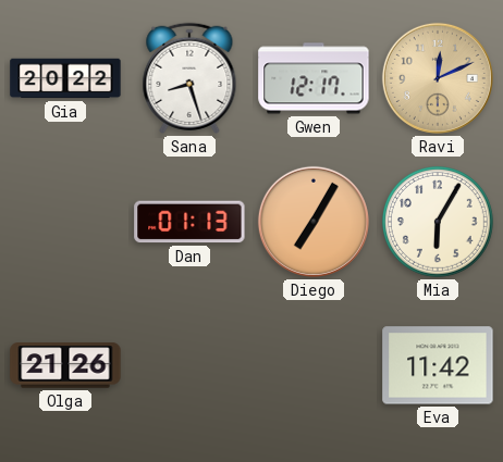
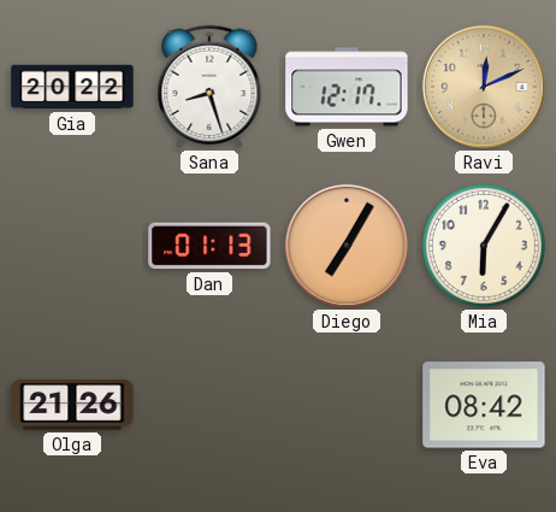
Eva: 11:42 -> 08:42
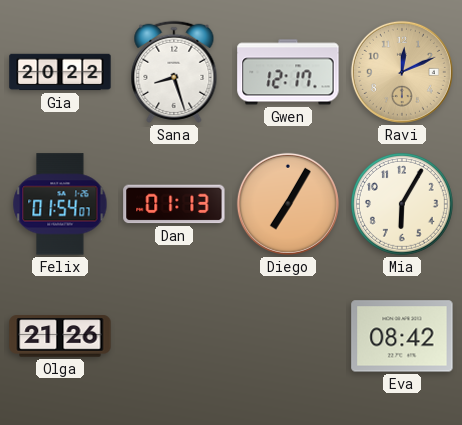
Felix: none -> 01:54
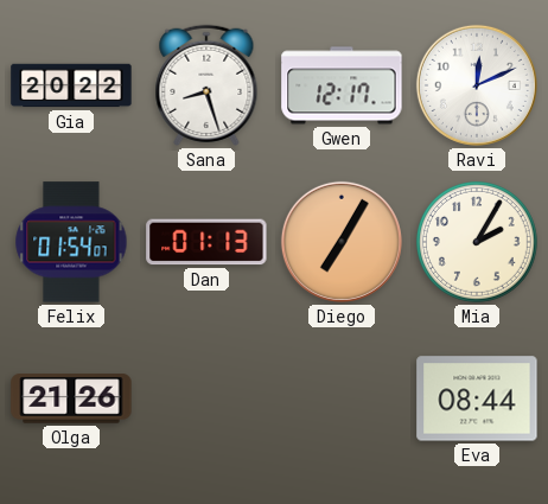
Ravi dial: champagne -> white
Mia: 6:05 -> 2:05
Eva: 08:42 -> 08:44
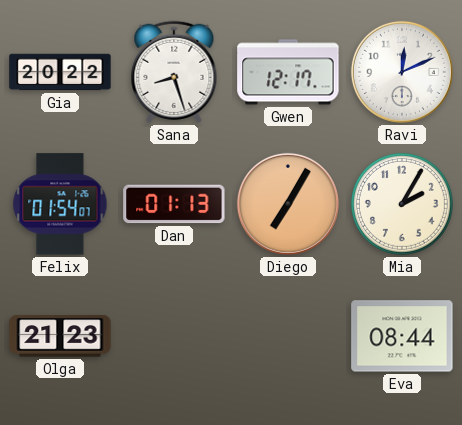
Olga: 21:26 -> 21:23
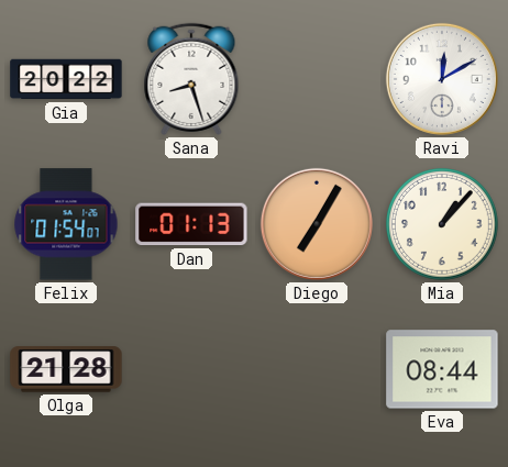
Gwen: 12:17 -> none
Ravi: 12:11 -> 12:10
Mia: 2:05 -> 1:07
Olga: 21:23 -> 21:28
